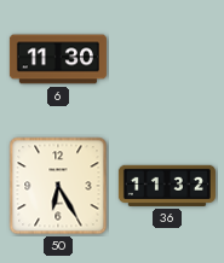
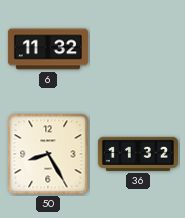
6: 11:30 -> 11:32
50: 6:25 -> 8:25
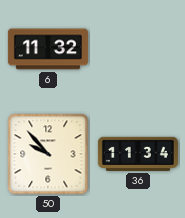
50: 8:25 -> 9:53
36: 11:32 -> 11:34
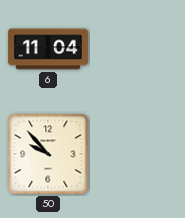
6: 11:32 -> 11:04
36: 11:34 -> none
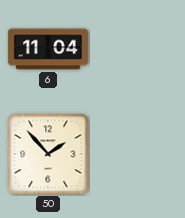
50: 9:53 -> 1:53
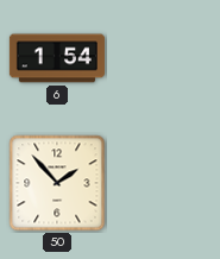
6: 11:04 -> 1:54
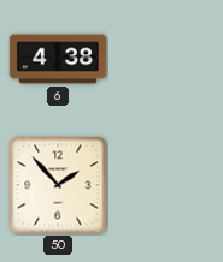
6: 1:54 -> 4:38
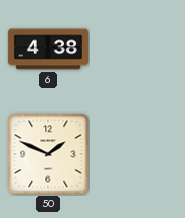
50: 1:53 -> 1:49
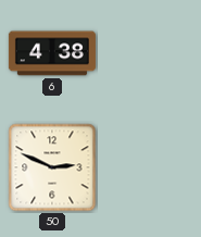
50: 1:49 -> 2:49
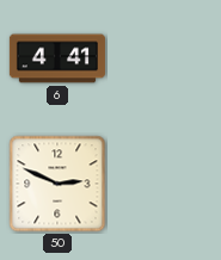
6: 4:38 -> 4:41
